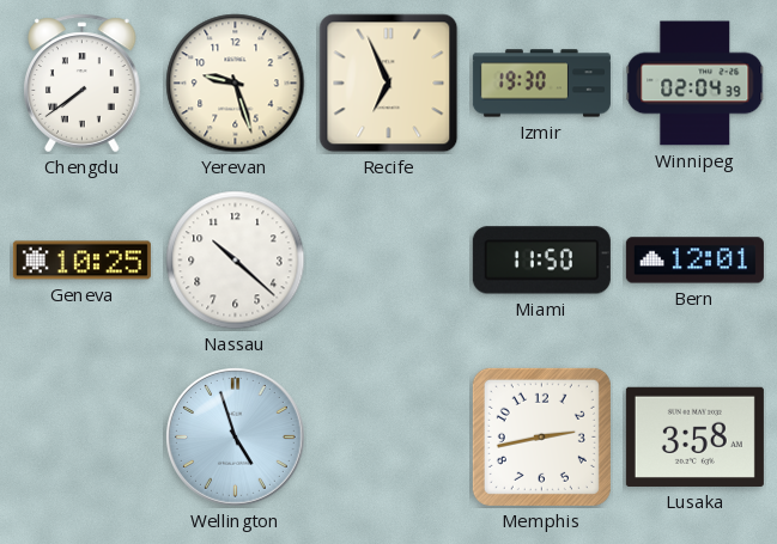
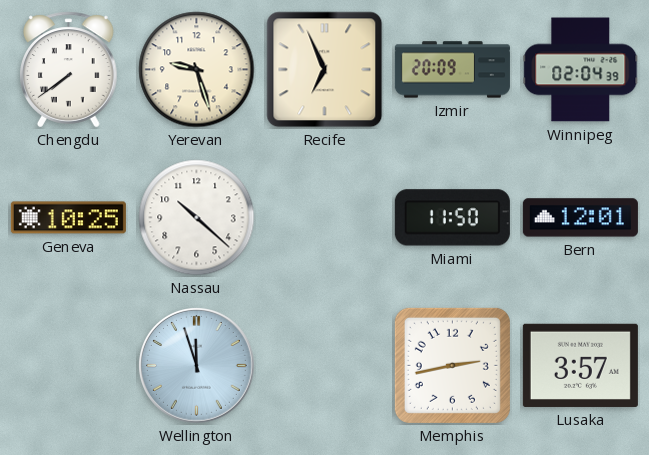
Izmir: 19:30 -> 20:09
Wellington: 4:57 -> 11:57
Lusaka: 3:58 -> 3:57
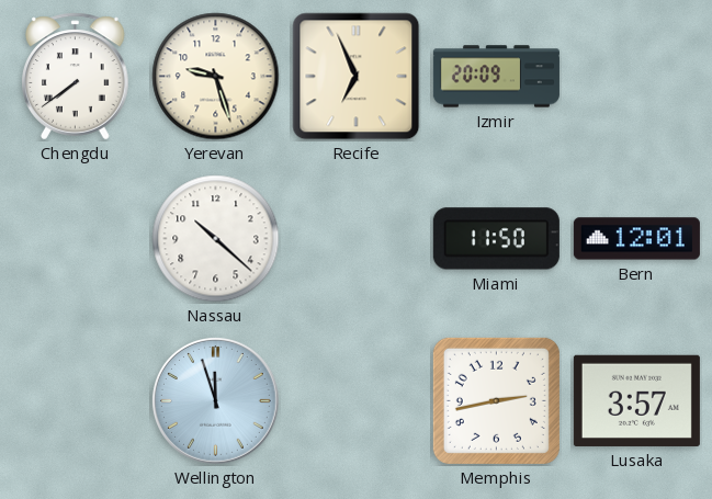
Winnipeg: 02:04 -> none
Geneva: 10:25 -> none
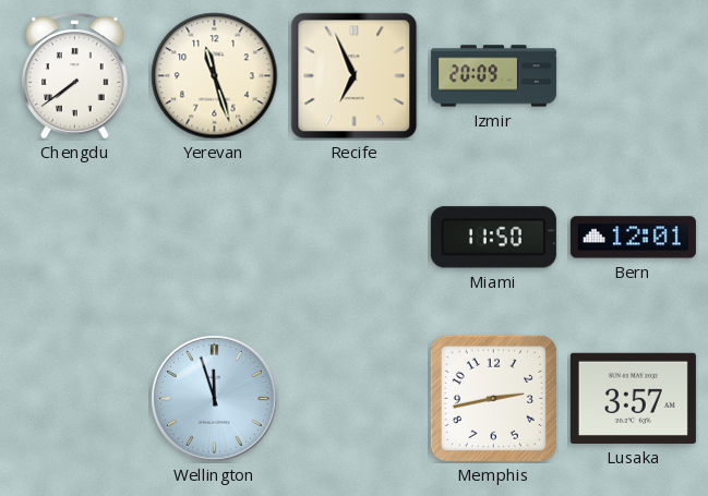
Yerevan: 9:27 -> 11:27
Nassau: 10:22 -> none
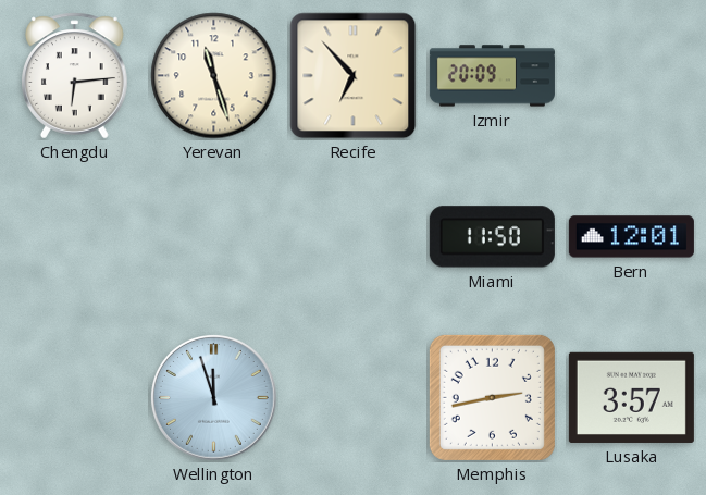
Chengdu: 7:39 -> 6:14
Recife: 6:56 -> 6:53
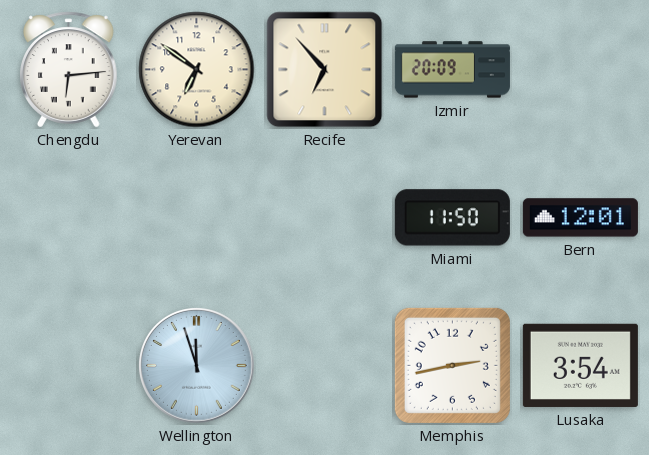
Yerevan: 11:27 -> 6:51
Lusaka: 3:57 -> 3:54
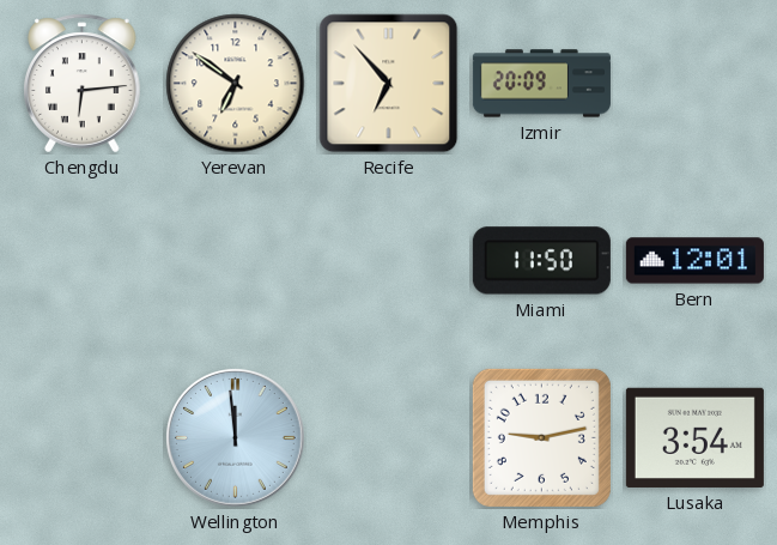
Wellington: 11:57 -> 11:59
Memphis: 2:43 -> 9:13
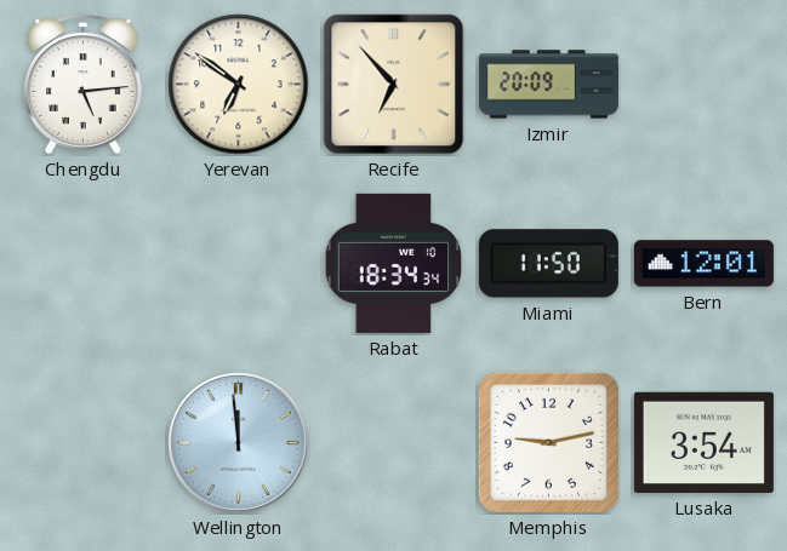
Chengdu: 6:14 -> 5:14
Rabat: none -> 18:34
